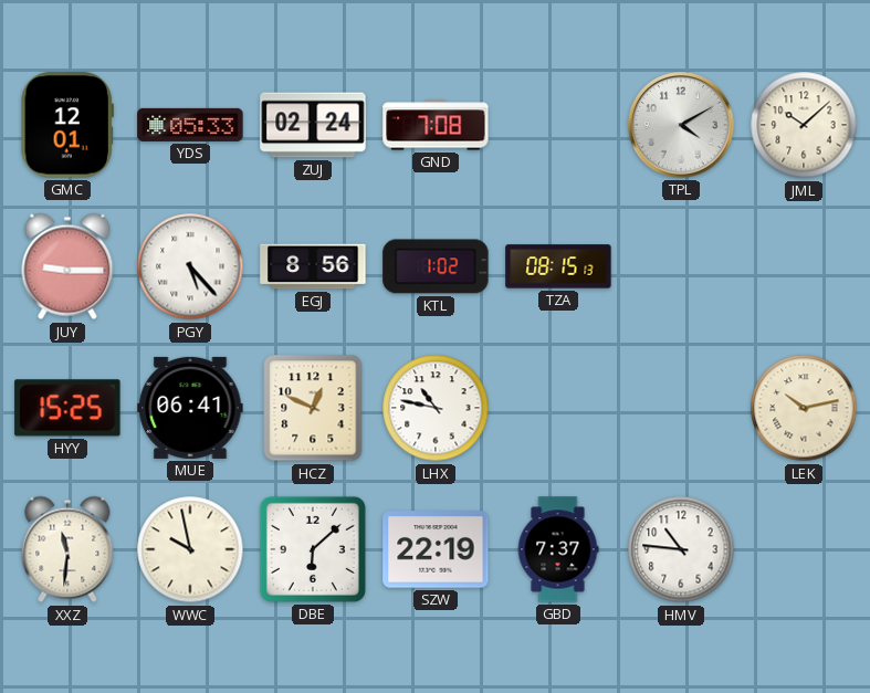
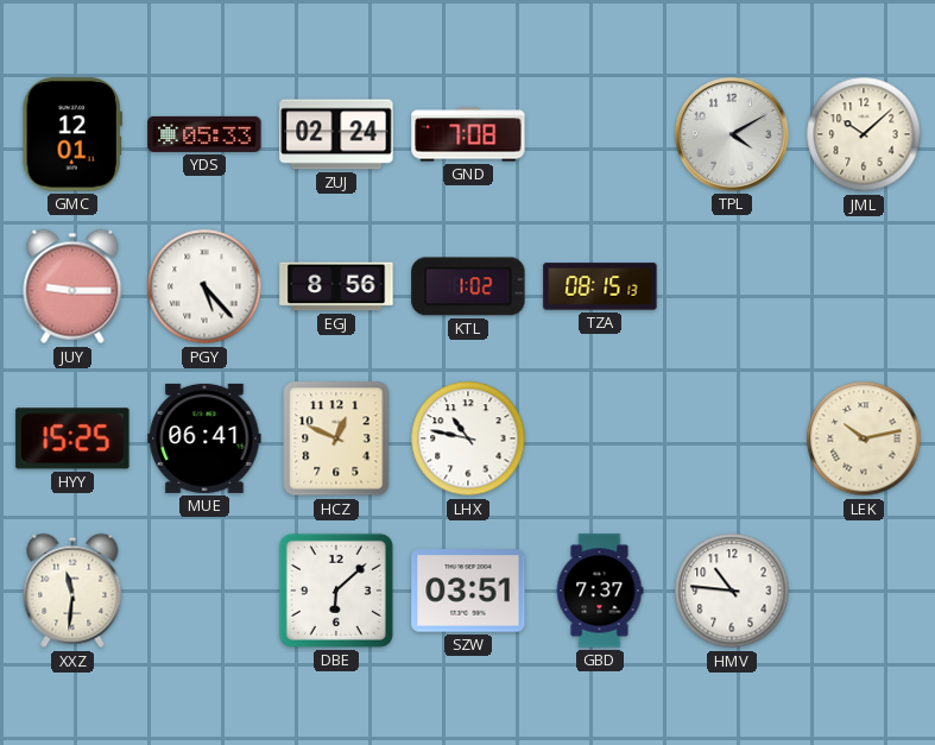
WWC: 9:58 -> none
SZW: 22:19 -> 03:51
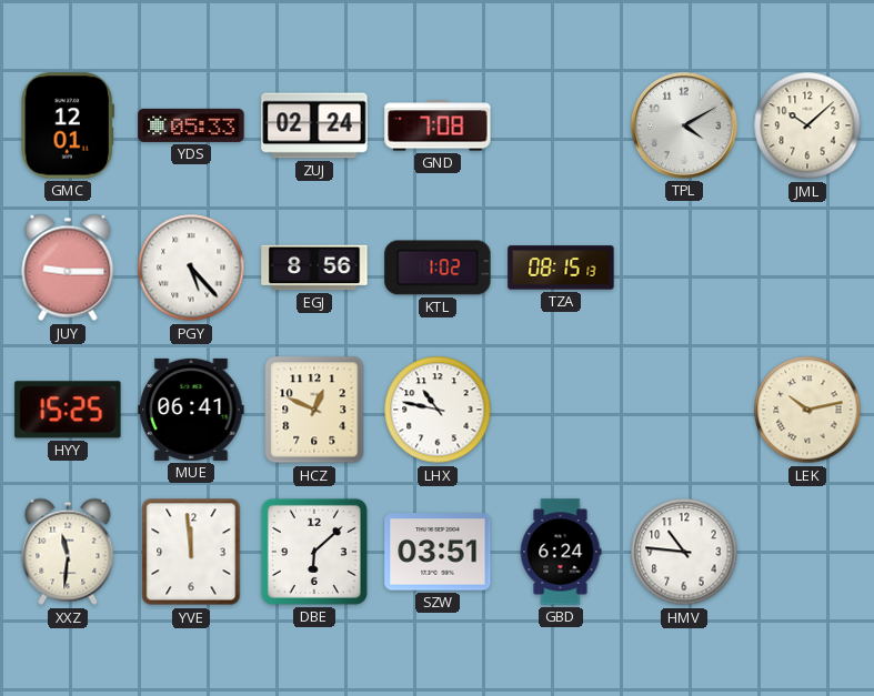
YVE: none -> 11:59
GBD: 7:37 -> 6:24
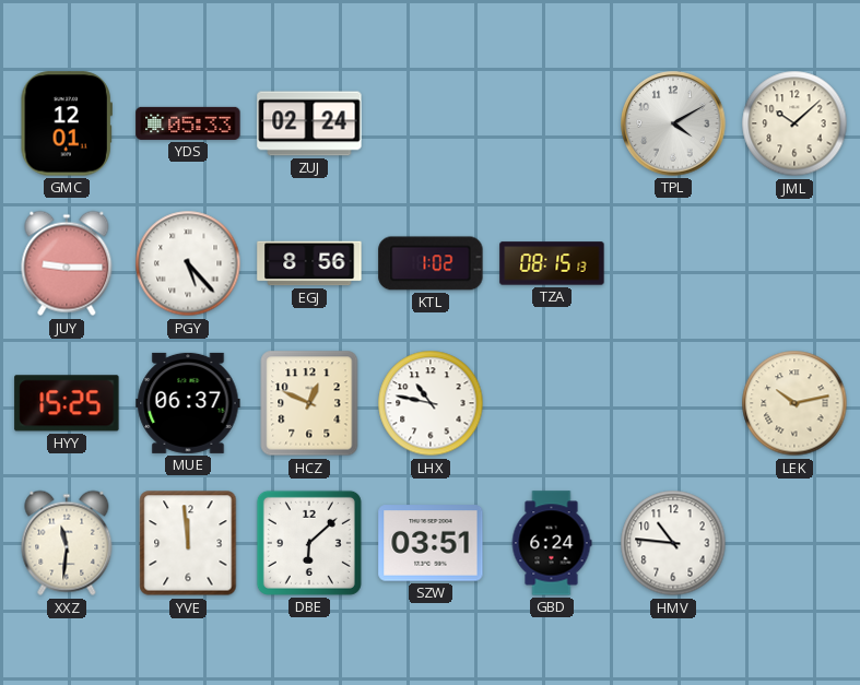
GND: 7:08 -> none
MUE: 06:41 -> 06:37
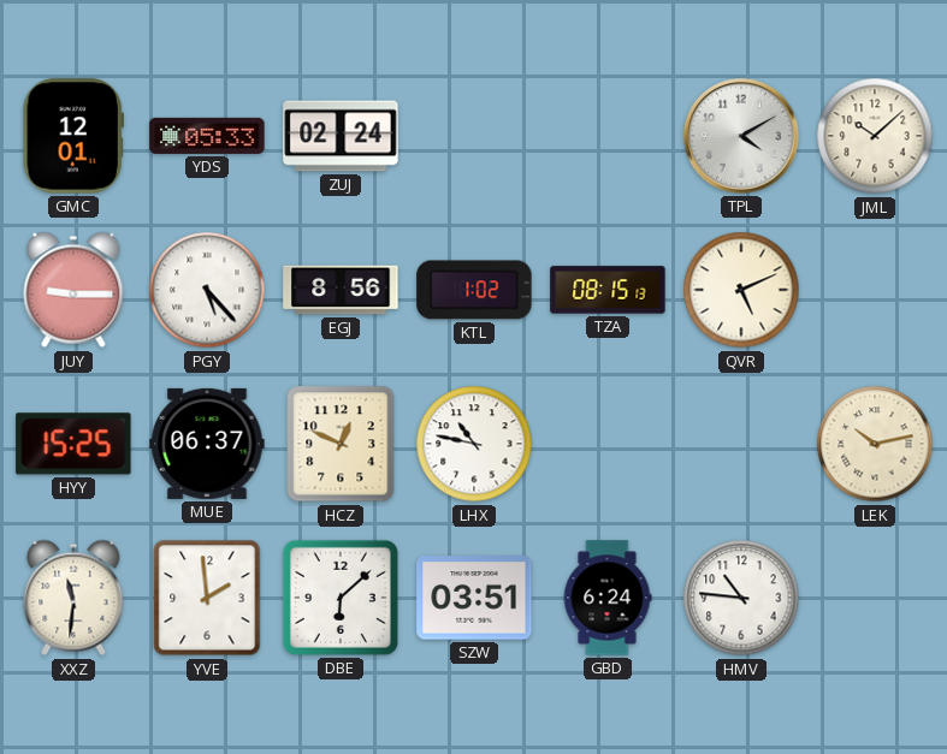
QVR: none -> 5:11
YVE: 11:59 -> 1:59
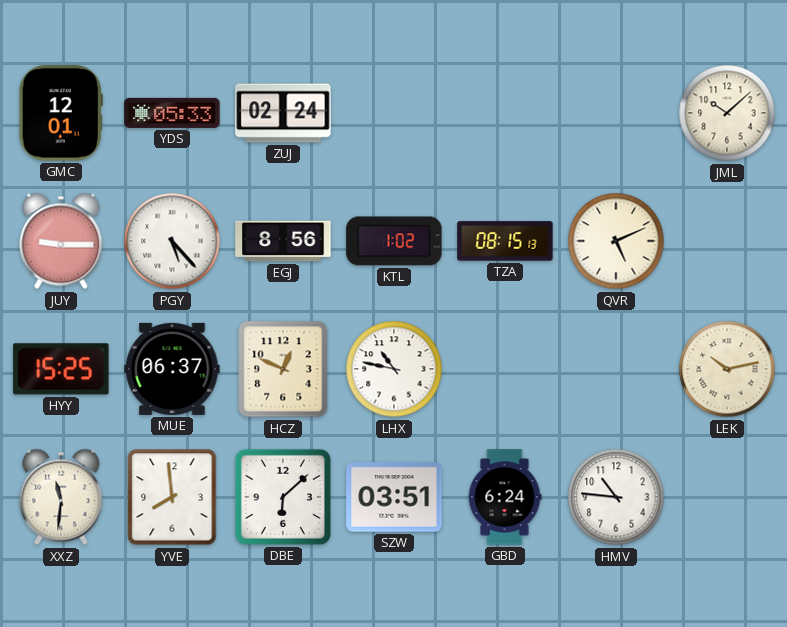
TPL: 4:10 -> none
YVE: 1:59 -> 7:59
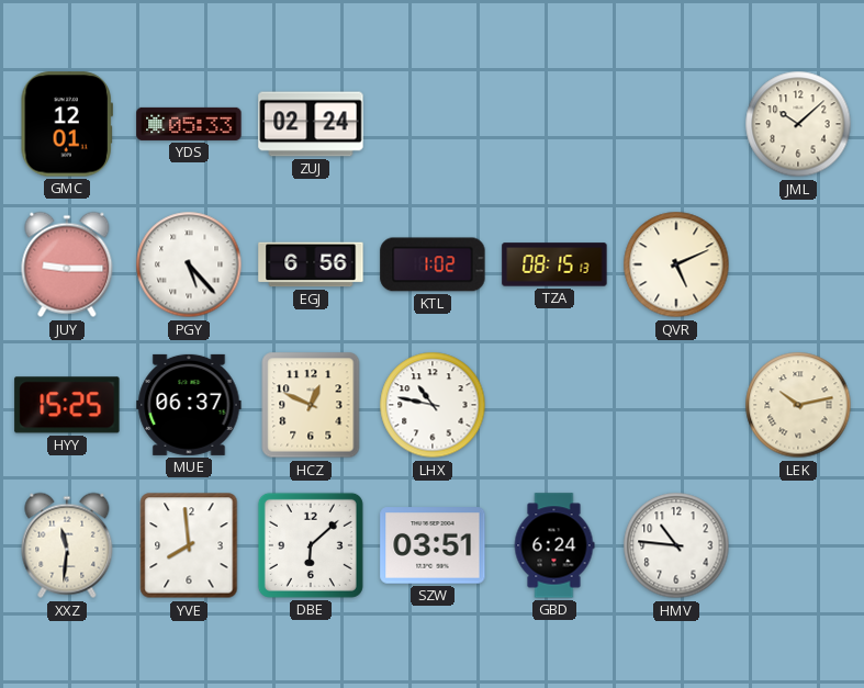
EGJ: 8:56 -> 6:56
